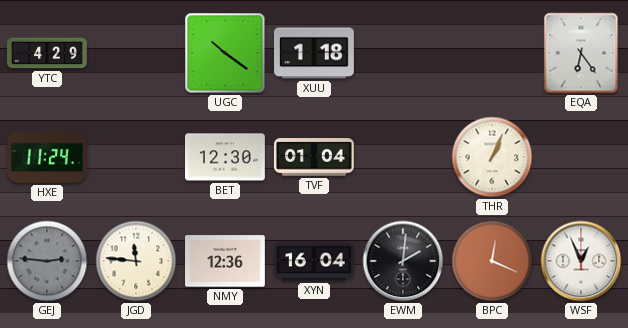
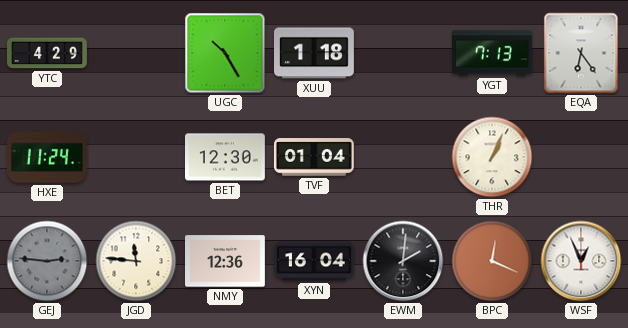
UGC: 10:21 -> 10:25
YGT: none -> 7:13
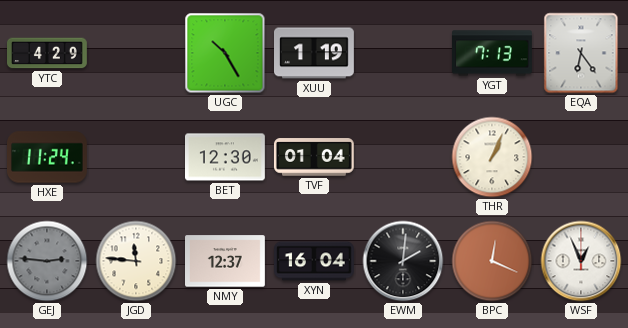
XUU: 1:18 -> 1:19
NMY: 12:36 -> 12:37
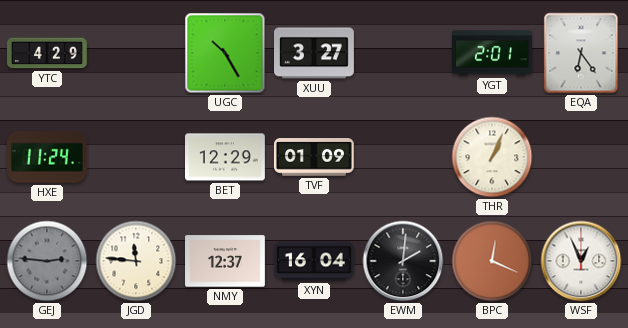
XUU: 1:19 -> 3:27
YGT: 7:13 -> 2:01
BET: 12:30 -> 12:29
TVF: 01:04 -> 01:09
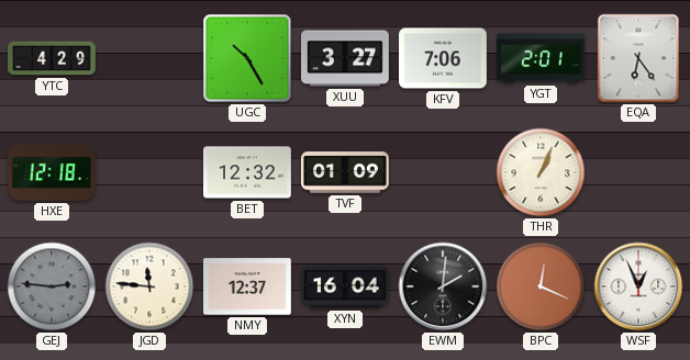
KFV: none -> 7:06
HXE: 11:24 -> 12:18
BET: 12:29 -> 12:32
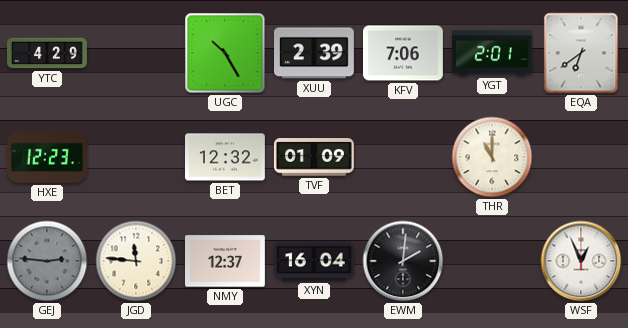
XUU: 3:27 -> 2:39
EQA: 6:24 -> 6:39
HXE: 12:18 -> 12:23
THR: 1:04 -> 11:00
BPC: 12:19 -> none
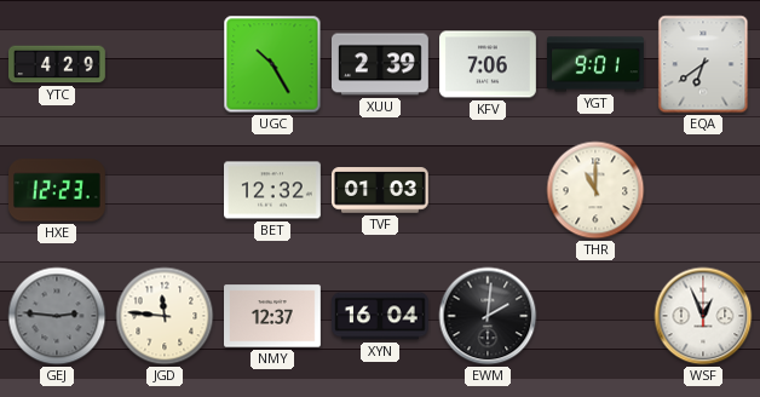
YGT: 2:01 -> 9:01
TVF: 01:09 -> 01:03
